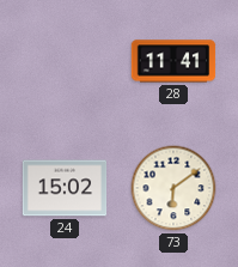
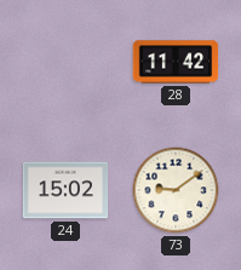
28: 11:41 -> 11:42
73: 6:09 -> 9:09
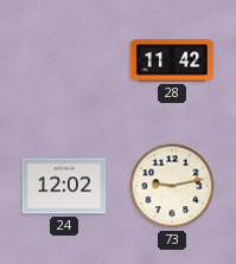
24: 15:02 -> 12:02
73: 9:09 -> 9:13
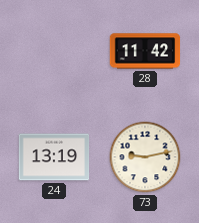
24: 12:02 -> 13:19
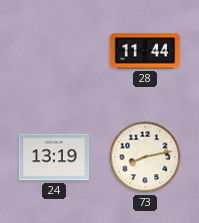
28: 11:42 -> 11:44
73: 9:13 -> 8:13
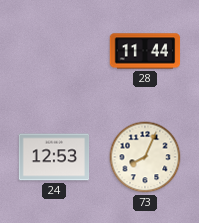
24: 13:19 -> 12:53
73: 8:13 -> 8:04
